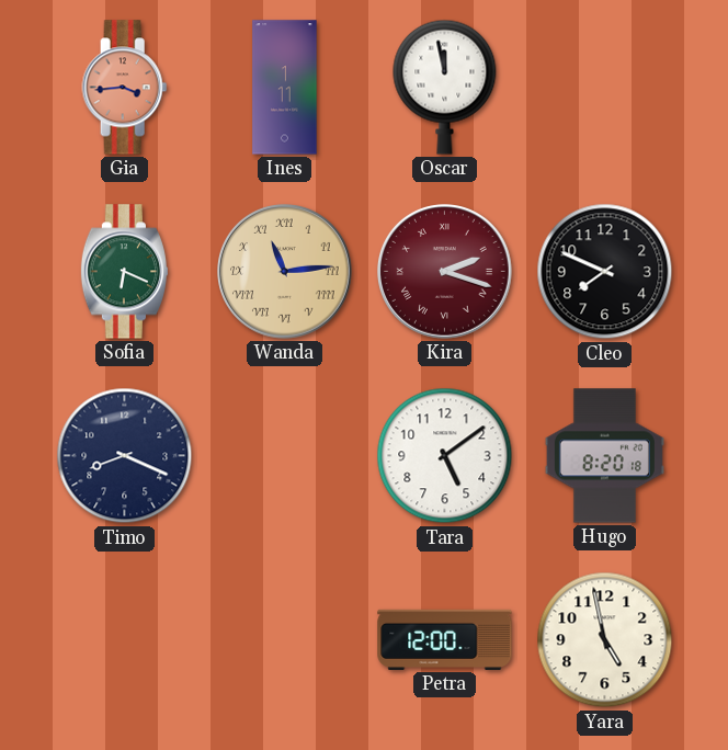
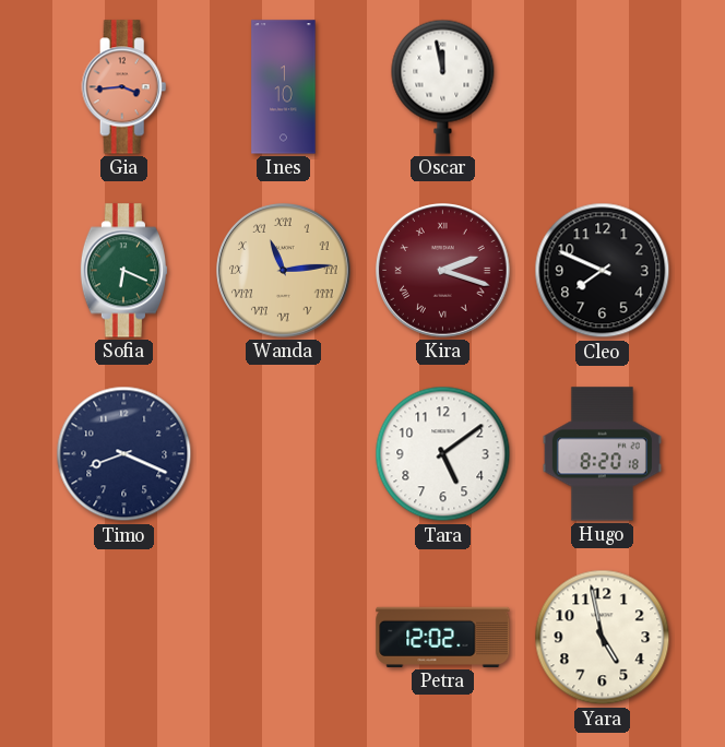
Ines: 1:11 -> 1:10
Petra: 12:00 -> 12:02
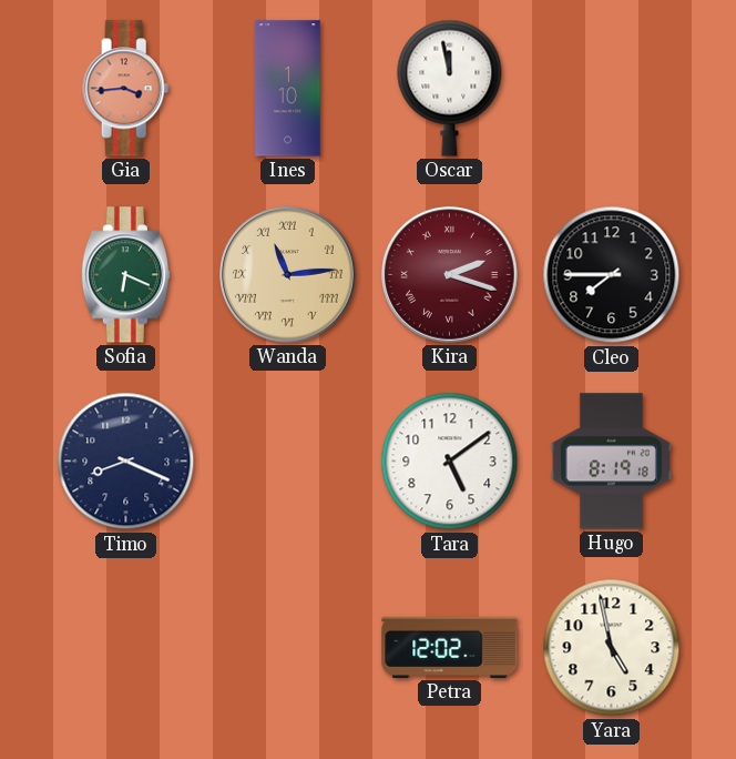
Cleo: 7:49 -> 7:45
Hugo: 8:20 -> 8:19
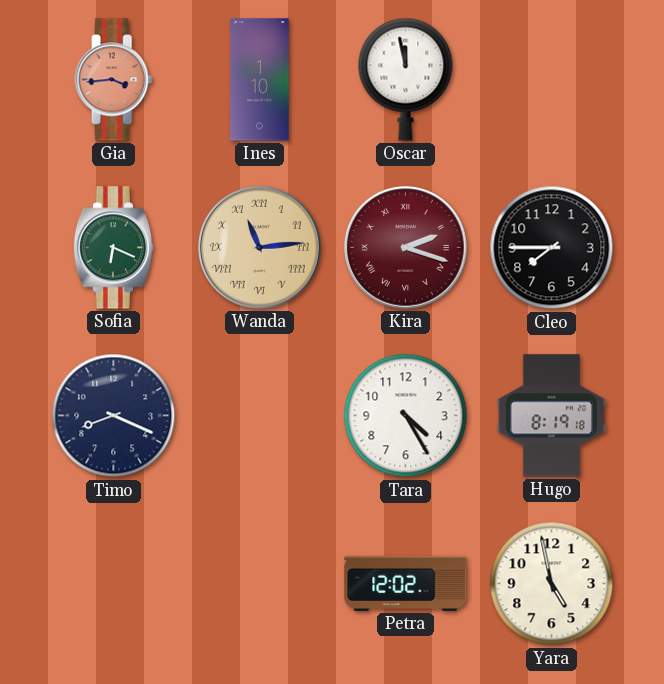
Tara: 5:09 -> 4:25
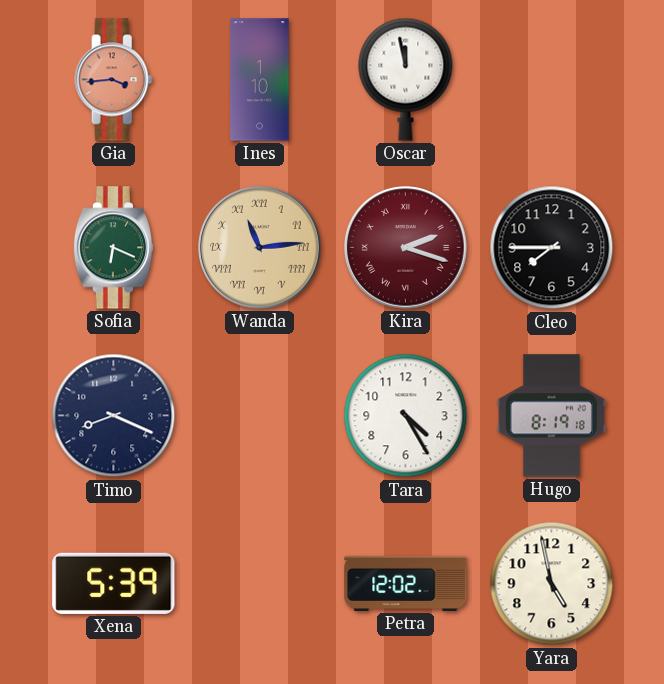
Xena: none -> 5:39
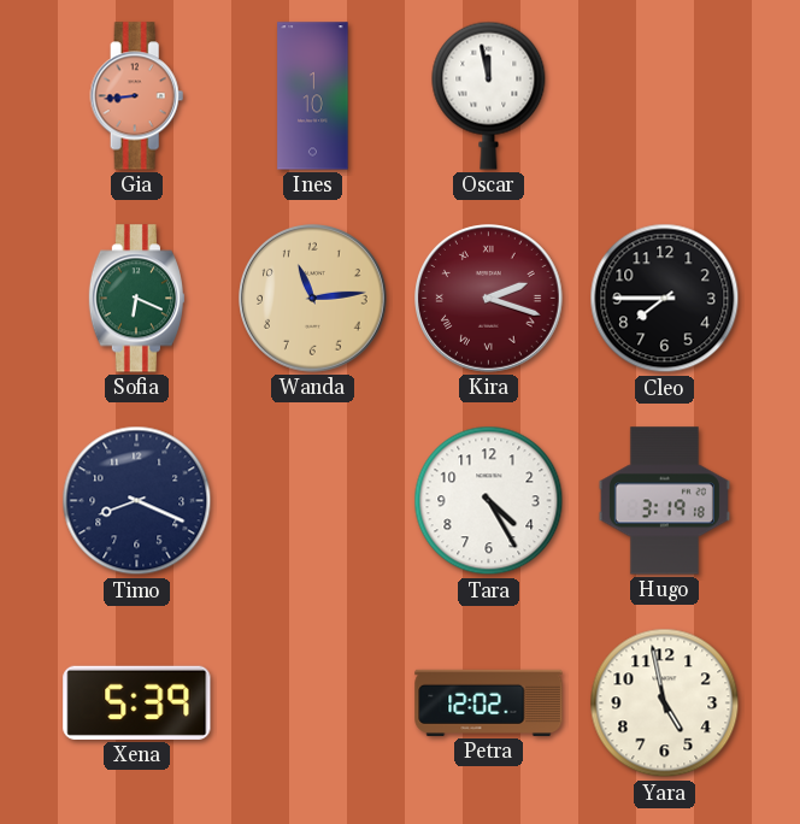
Gia: 3:44 -> 8:44
Wanda numerals: Roman -> Arabic
Hugo: 8:19 -> 3:19
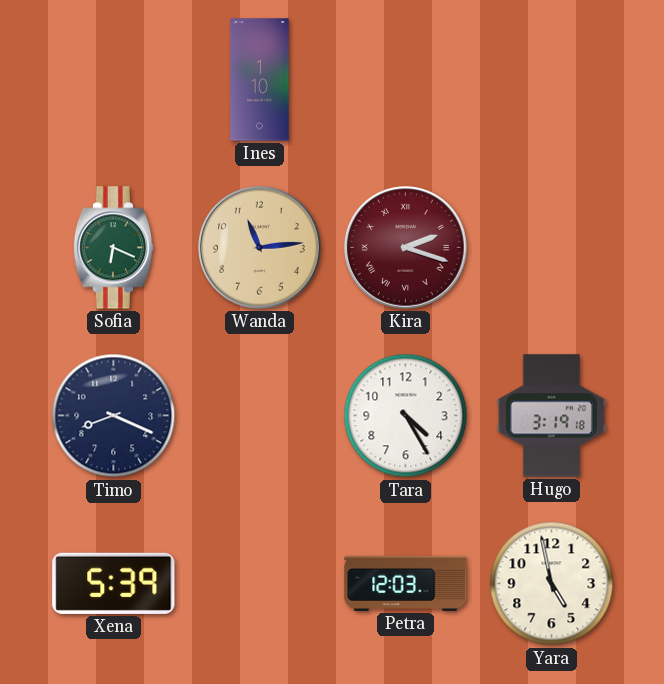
Gia: 8:44 -> none
Oscar: 11:58 -> none
Cleo: 7:45 -> none
Petra: 12:02 -> 12:03
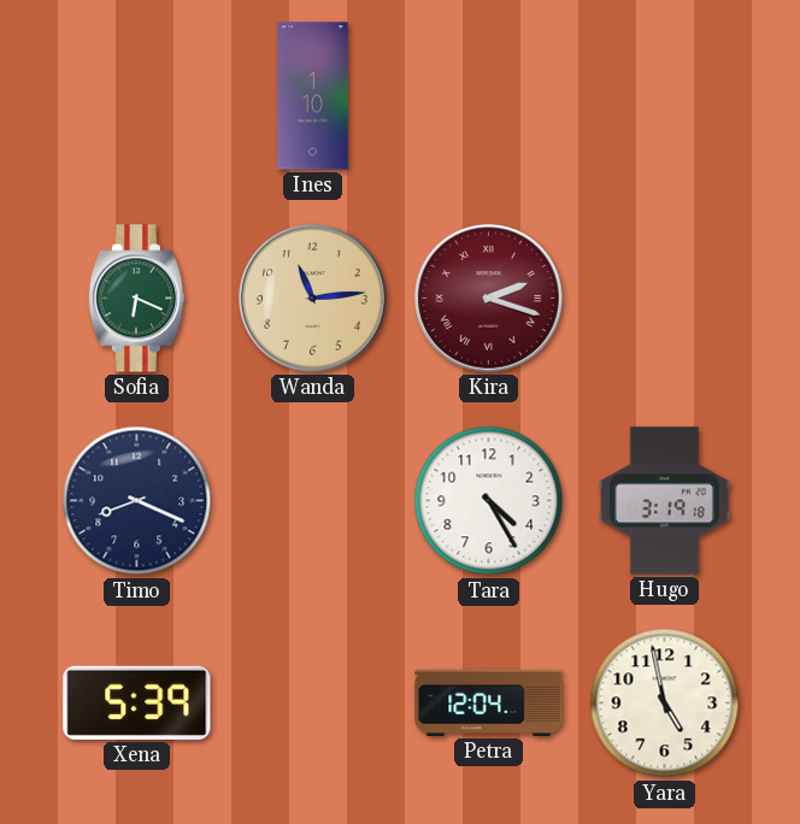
Petra: 12:03 -> 12:04
